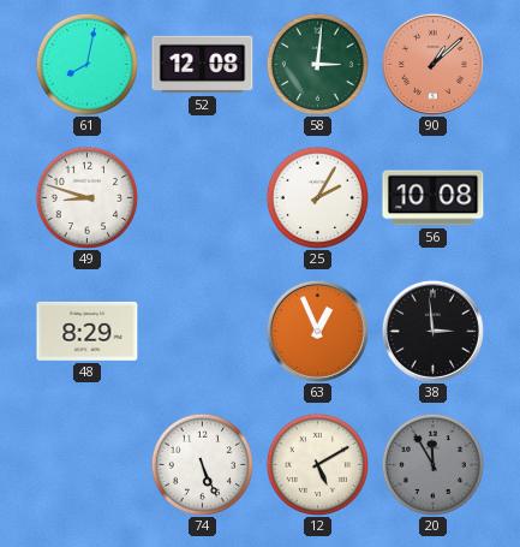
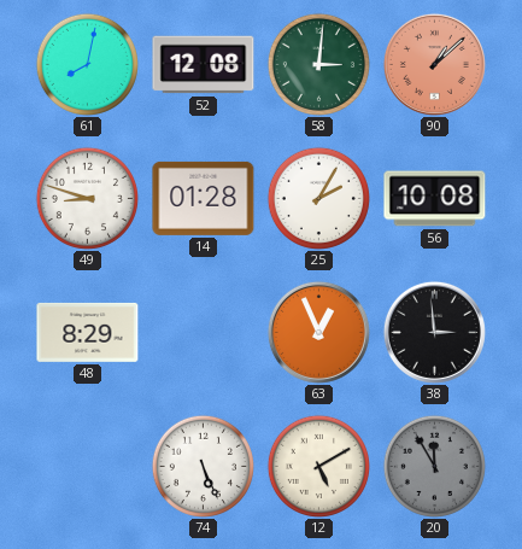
14: none -> 01:28
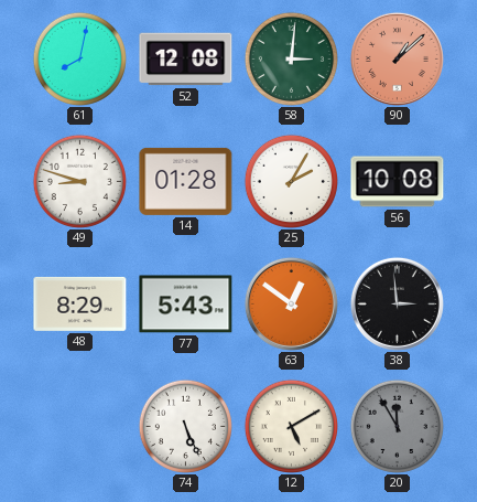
77: none -> 5:43
63: 12:56 -> 12:51
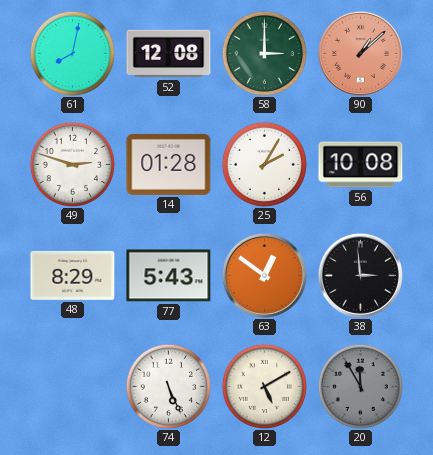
58: 3:01 -> 3:00
49: 8:48 -> 2:48
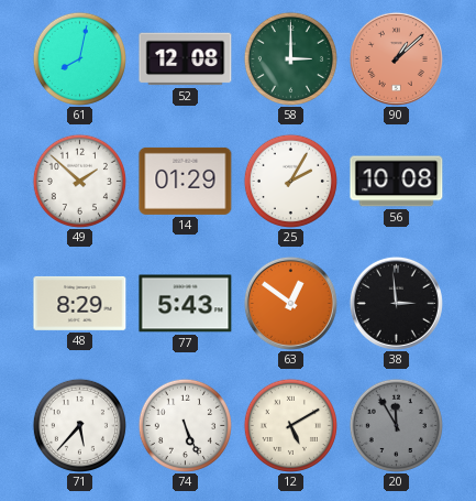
49: 2:48 -> 1:52
14: 01:28 -> 01:29
71: none -> 5:37
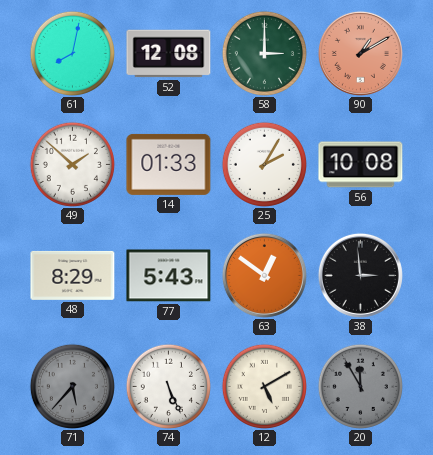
90: 1:08 -> 1:10
14: 01:29 -> 01:33
71 dial: white -> grey
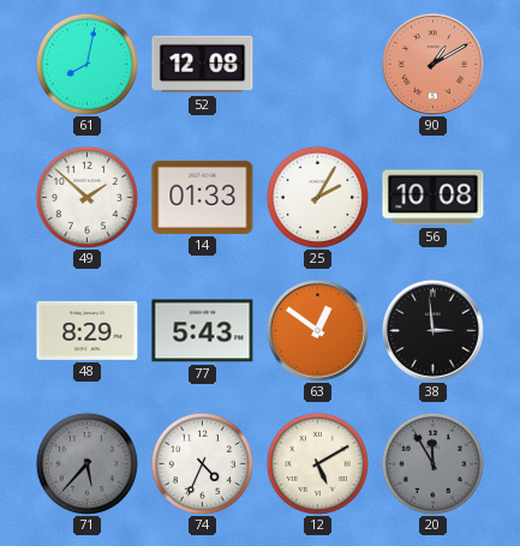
58: 3:00 -> none
74: 5:26 -> 4:34
